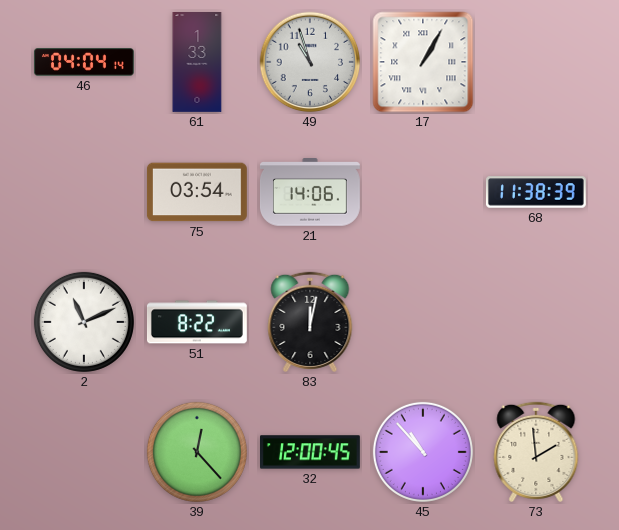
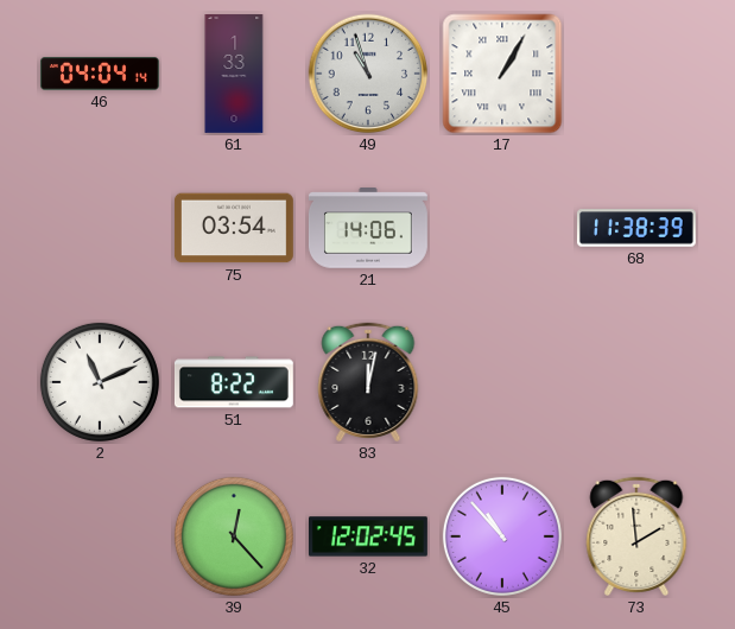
32: 12:00 -> 12:02
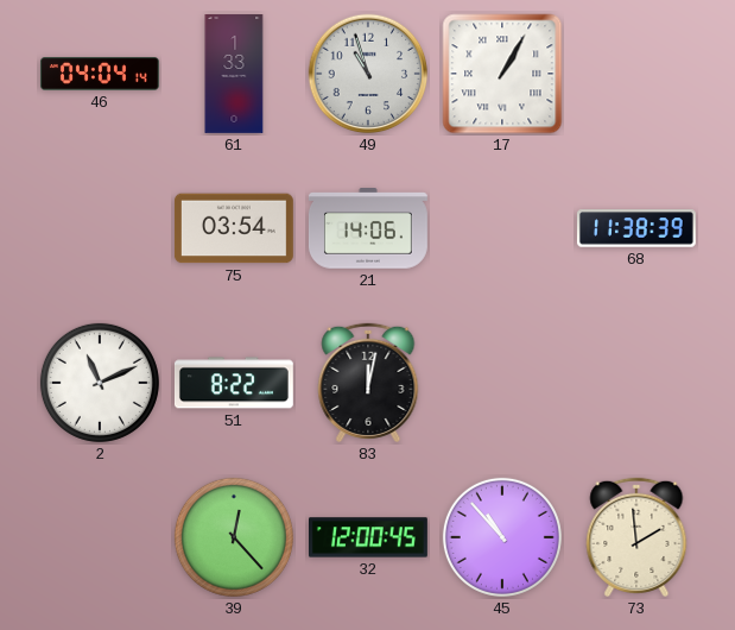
32: 12:02 -> 12:00
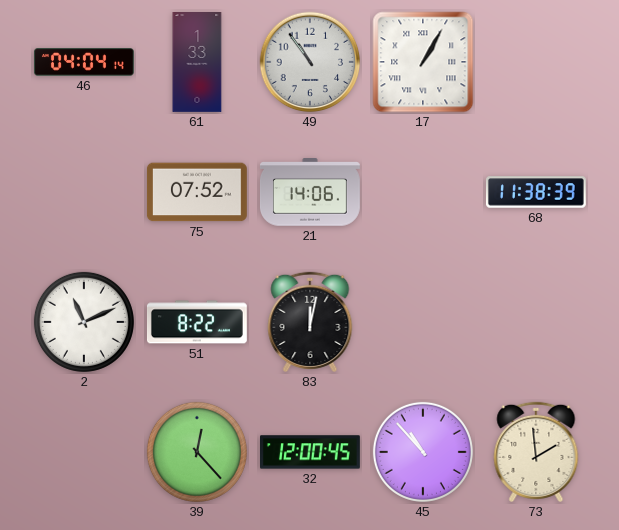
49: 10:57 -> 10:54
75: 03:54 -> 07:52
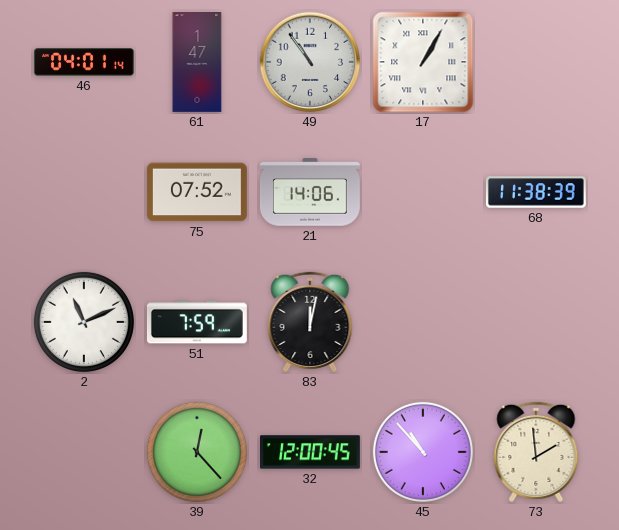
46: 04:04 -> 04:01
61: 1:33 -> 1:47
51: 8:22 -> 7:59
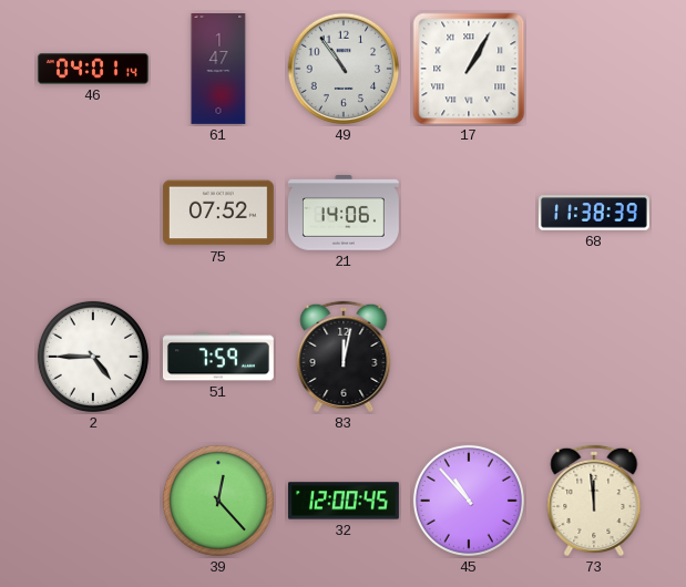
2: 11:11 -> 4:45
73: 1:59 -> 11:59
